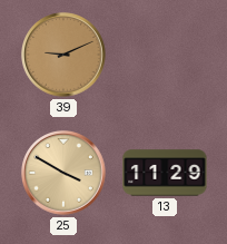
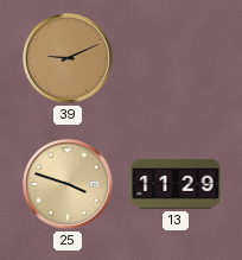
25: 3:50 -> 3:48
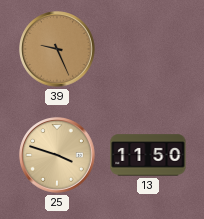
39: 9:11 -> 9:26
13: 11:29 -> 11:50
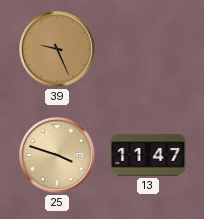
13: 11:50 -> 11:47
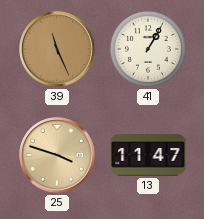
39: 9:26 -> 11:26
41: none -> 1:05
